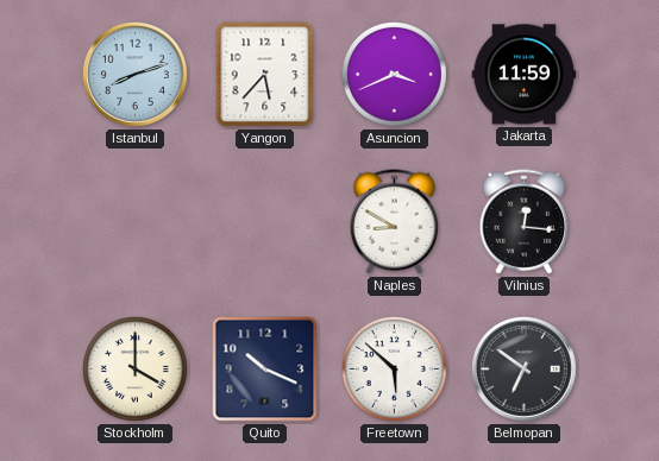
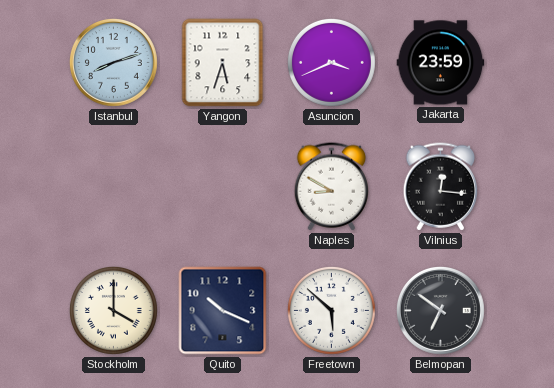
Yangon: 5:37 -> 5:33
Jakarta: 11:59 -> 23:59
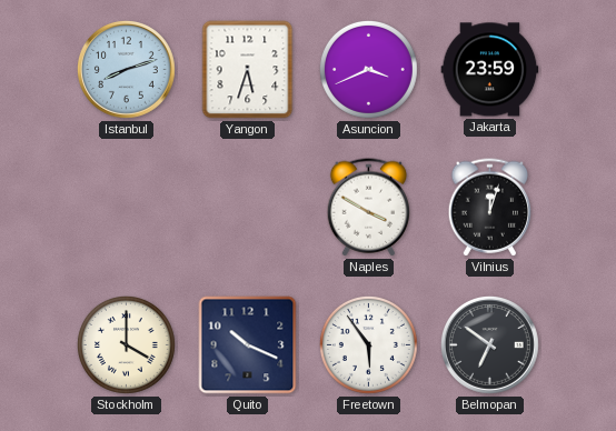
Naples: 8:50 -> 3:50
Vilnius: 12:16 -> 12:03
Freetown: 5:52 -> 5:54
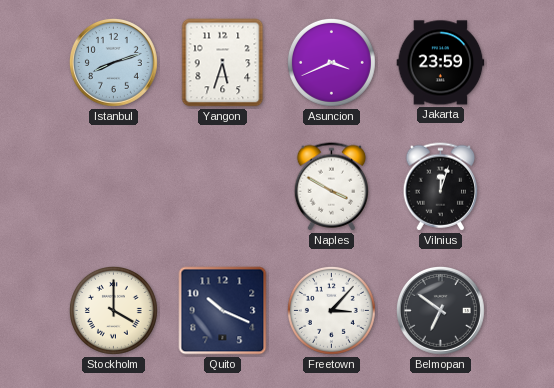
Freetown: 5:54 -> 3:07
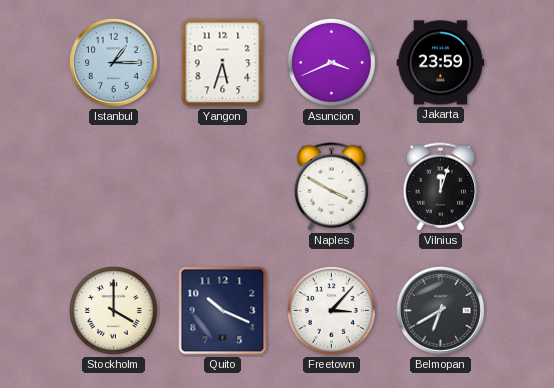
Istanbul: 8:12 -> 1:15
Belmopan: 6:51 -> 6:40
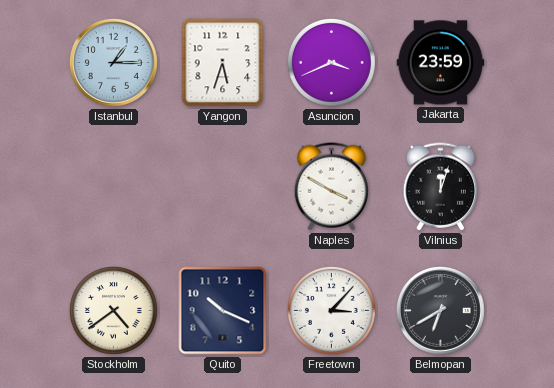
Stockholm: 4:00 -> 4:39
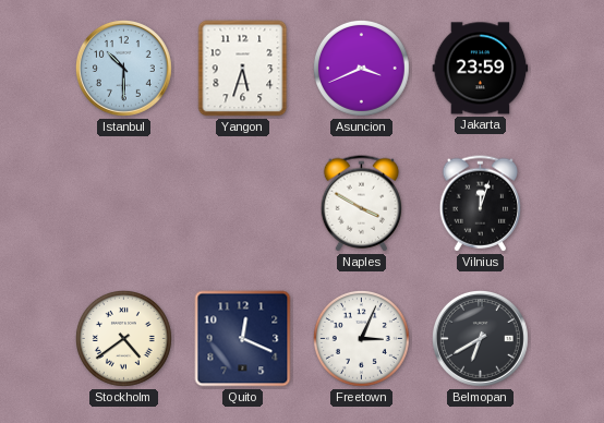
Istanbul: 1:15 -> 10:30
Quito: 10:19 -> 12:19
Freetown: 3:07 -> 3:04
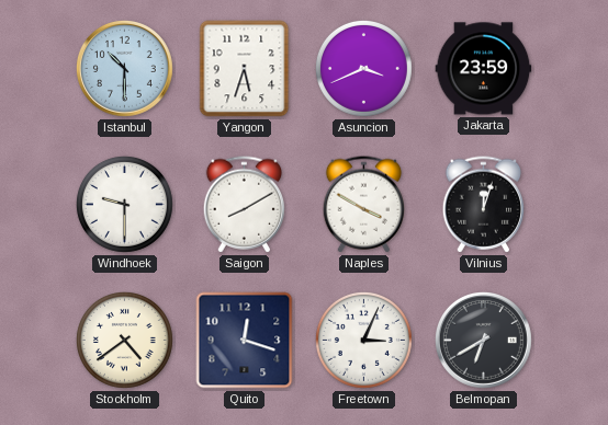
Windhoek: none -> 9:30
Saigon: none -> 8:10
Quito: 12:19 -> 12:18
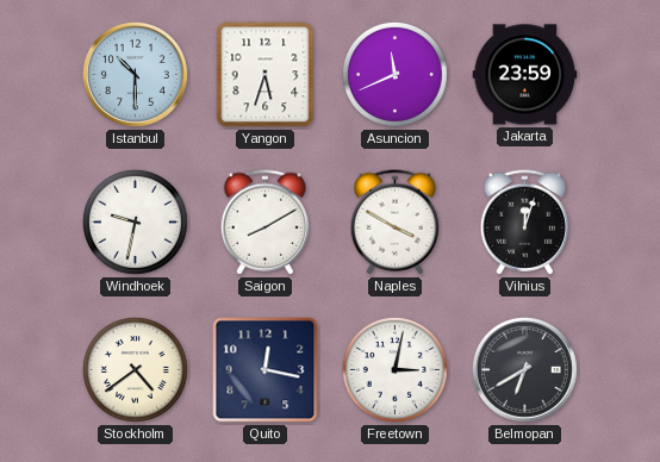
Asuncion: 3:41 -> 11:41
Windhoek: 9:30 -> 9:32
Quito: 12:18 -> 12:17
Freetown: 3:04 -> 3:02
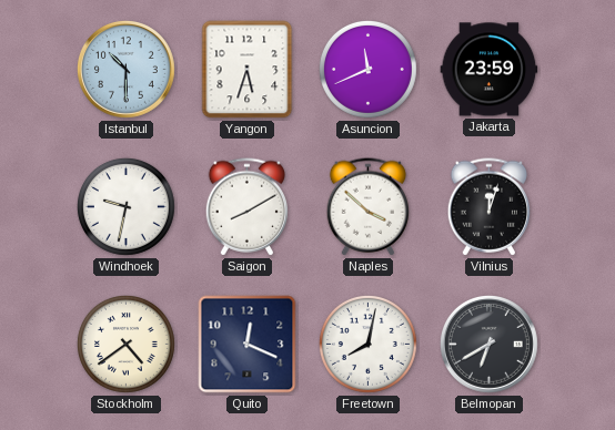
Naples: 3:50 -> 3:52
Quito: 12:17 -> 12:19
Freetown: 3:02 -> 8:02
